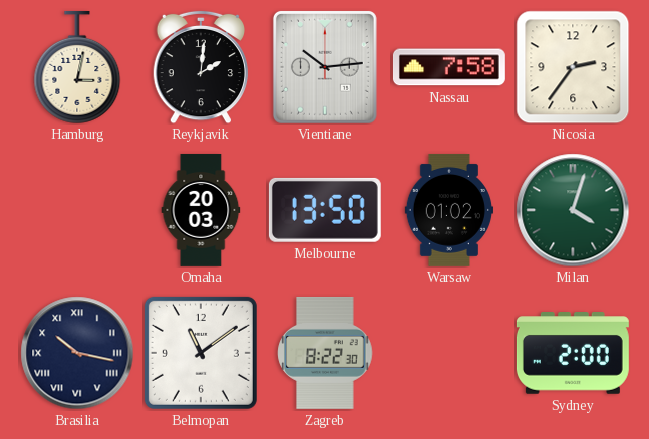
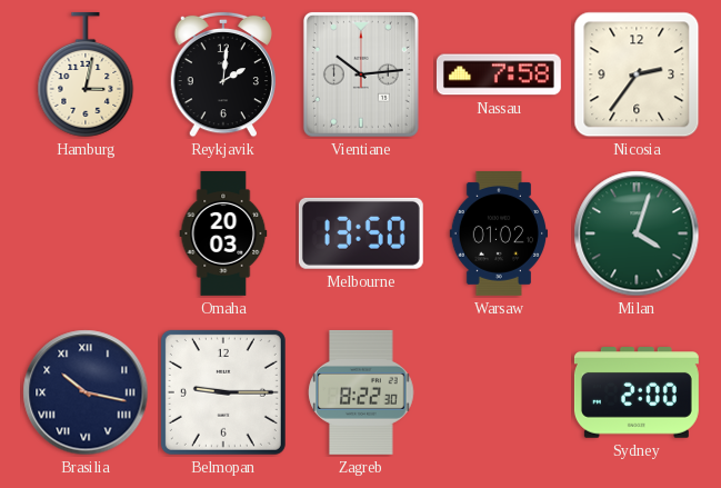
Belmopan: 11:09 -> 9:15
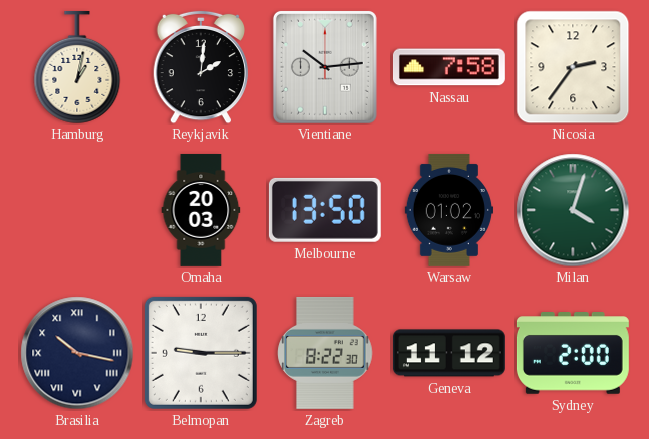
Hamburg: 3:02 -> 1:02
Geneva: none -> 11:12
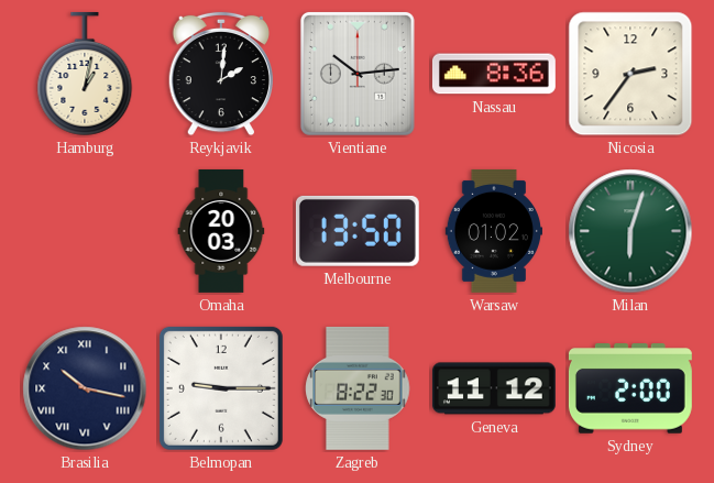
Nassau: 7:58 -> 8:36
Milan: 4:03 -> 6:03
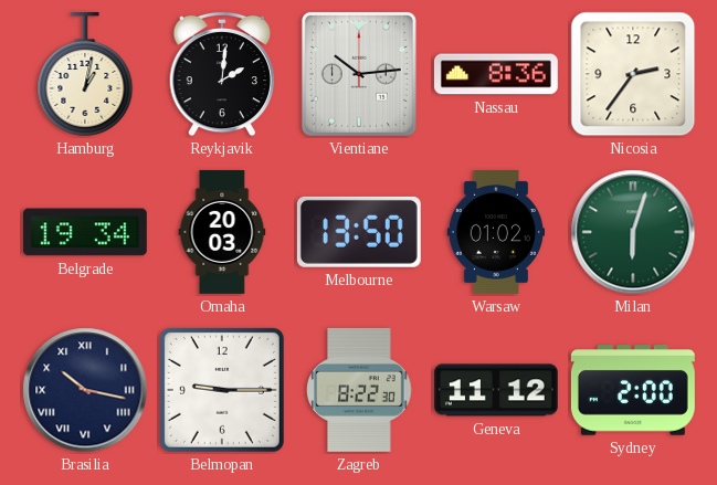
Belgrade: none -> 19:34
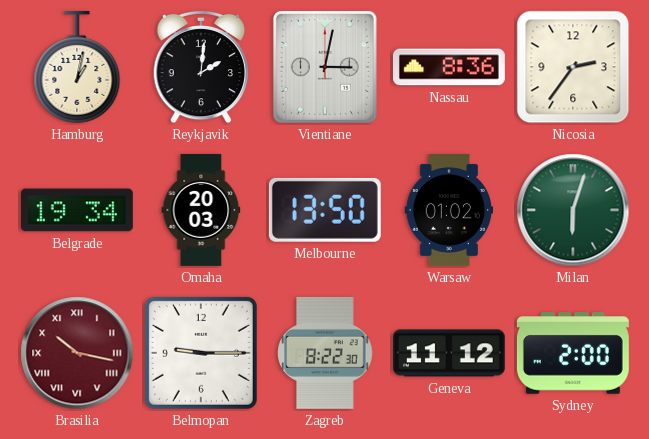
Vientiane: 10:14 -> 3:02
Brasilia dial: navy -> burgundy
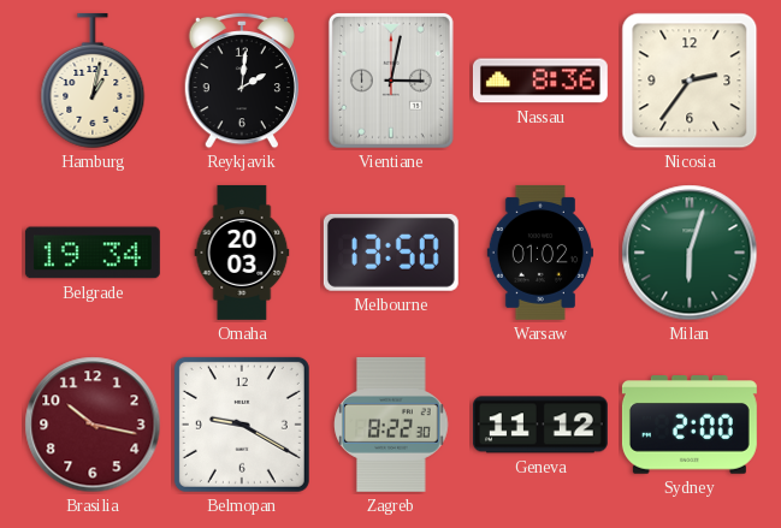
Brasilia numerals: Roman -> Arabic
Belmopan: 9:15 -> 9:20
